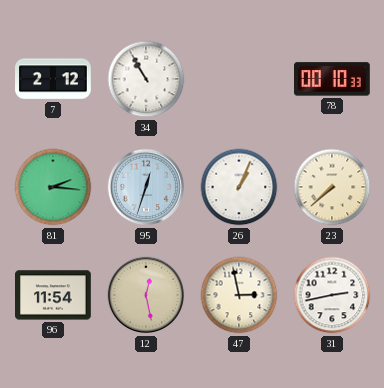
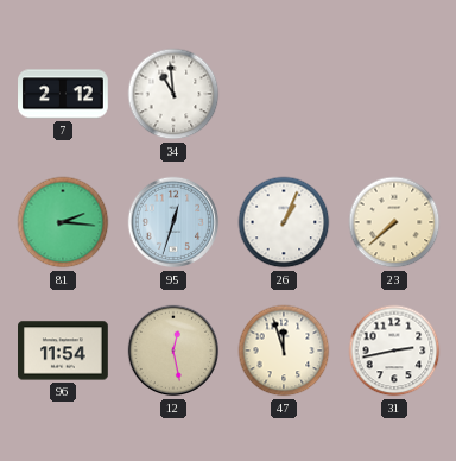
34: 10:55 -> 10:59
78: 00:10 -> none
47: 2:58 -> 11:57
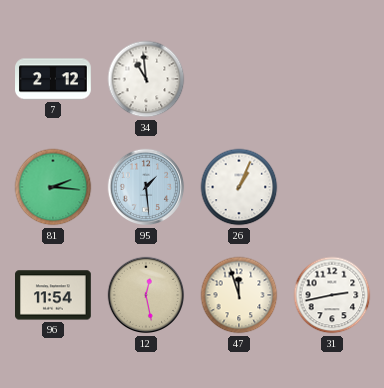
95: 12:33 -> 1:29
23: 7:38 -> none
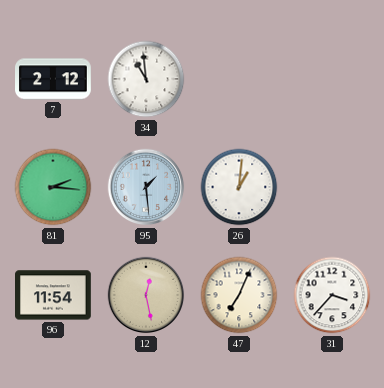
26: 1:04 -> 1:01
47: 11:57 -> 7:04
31: 2:43 -> 3:37
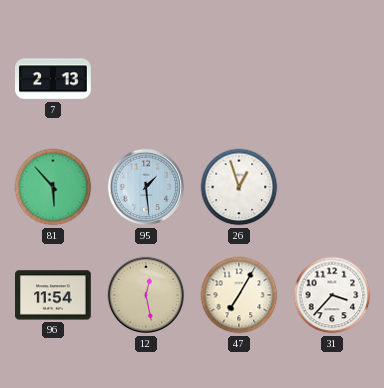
7: 2:12 -> 2:13
34: 10:59 -> none
81: 2:16 -> 5:53
26: 1:01 -> 12:57
47: 7:04 -> 7:05
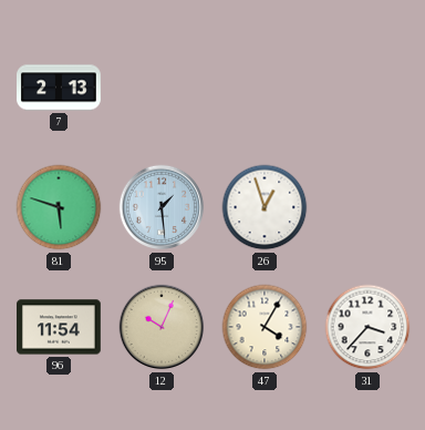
81: 5:53 -> 5:48
12: 12:28 -> 10:04
47: 7:05 -> 4:05
